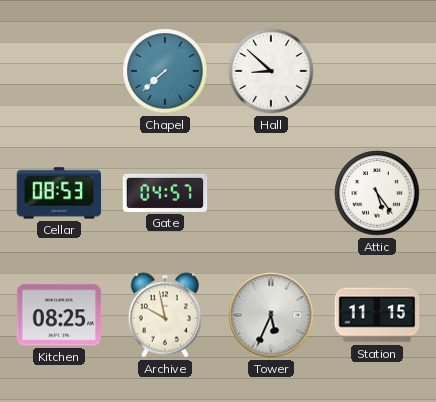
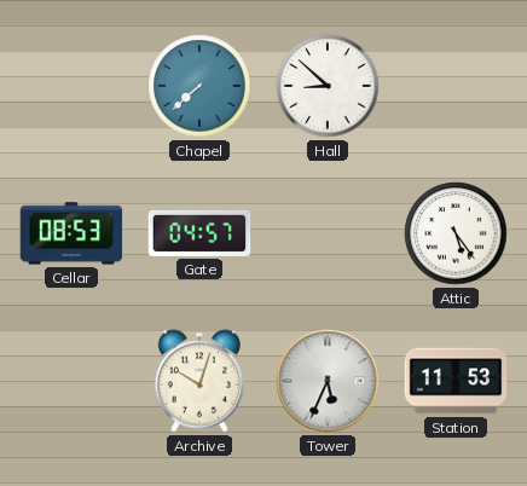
Kitchen: 08:25 -> none
Archive: 9:58 -> 10:03
Station: 11:15 -> 11:53
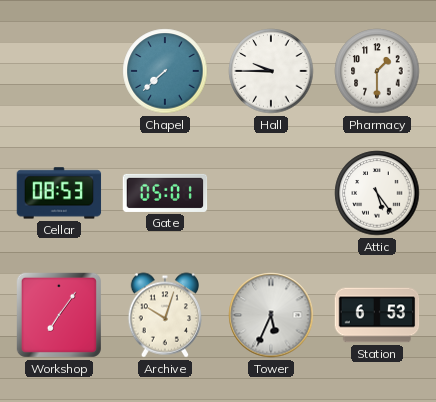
Hall: 8:52 -> 9:45
Pharmacy: none -> 1:30
Gate: 04:57 -> 05:01
Workshop: none -> 7:06
Station: 11:53 -> 6:53
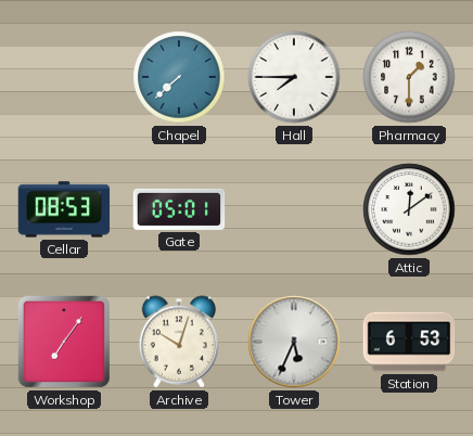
Hall: 9:45 -> 7:45
Attic: 5:24 -> 12:09
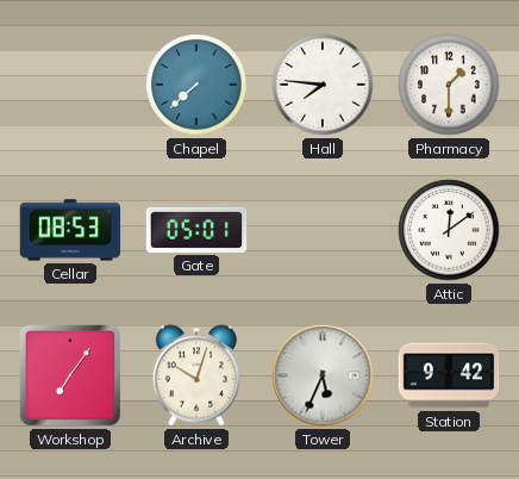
Hall: 7:45 -> 7:46
Station: 6:53 -> 9:42
